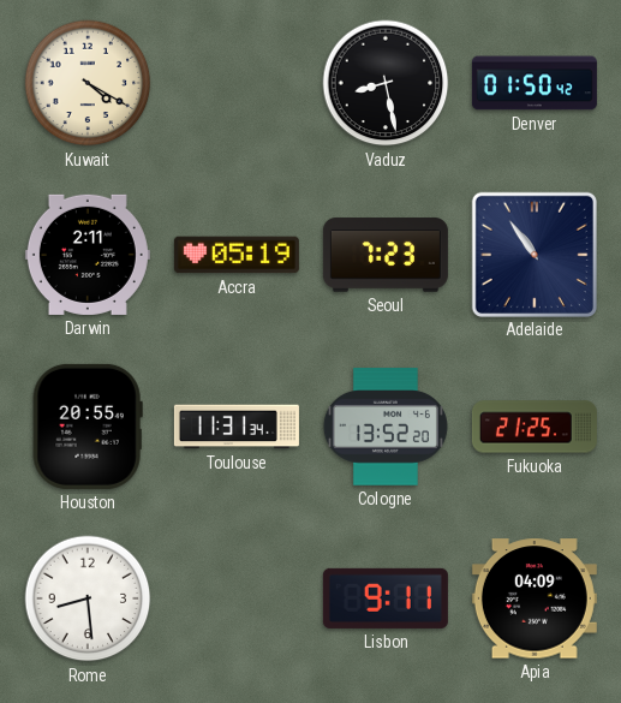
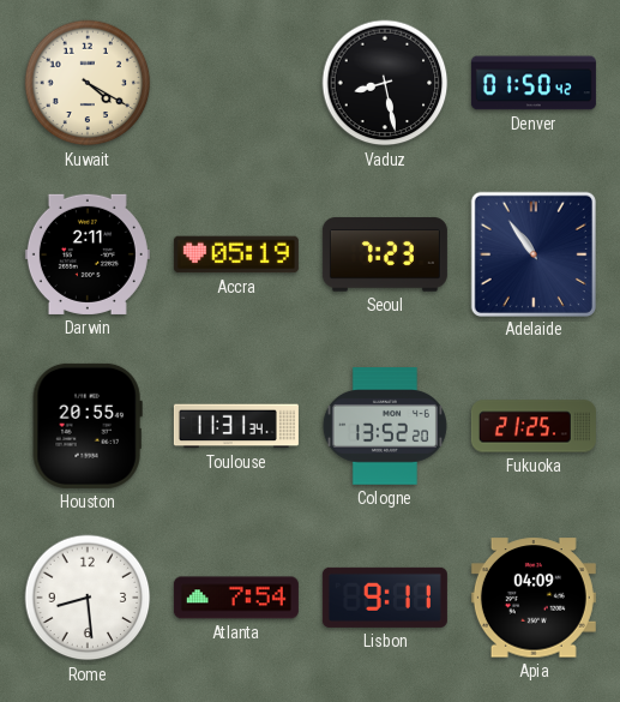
Atlanta: none -> 7:54
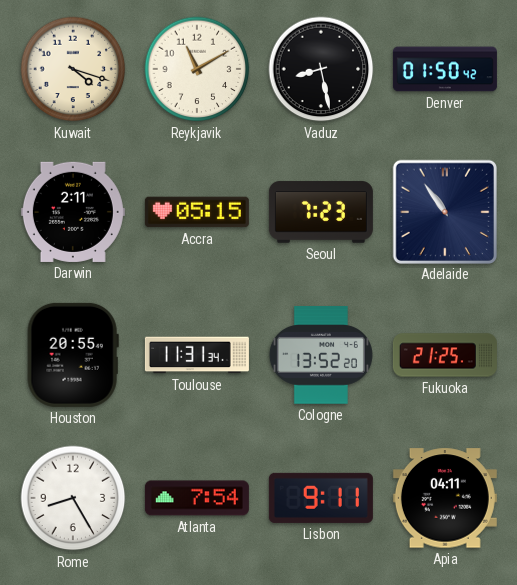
Kuwait: 4:20 -> 4:18
Reykjavik: none -> 11:10
Accra: 05:19 -> 05:15
Rome: 8:29 -> 8:25
Apia: 04:09 -> 04:11
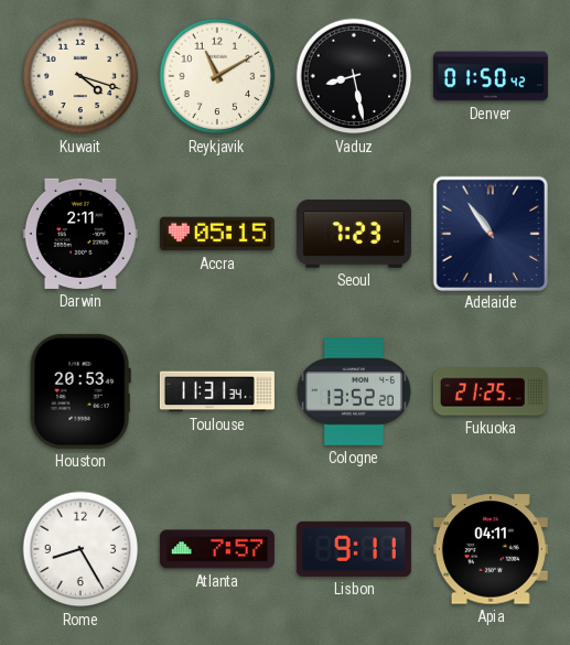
Houston: 20:55 -> 20:53
Atlanta: 7:54 -> 7:57
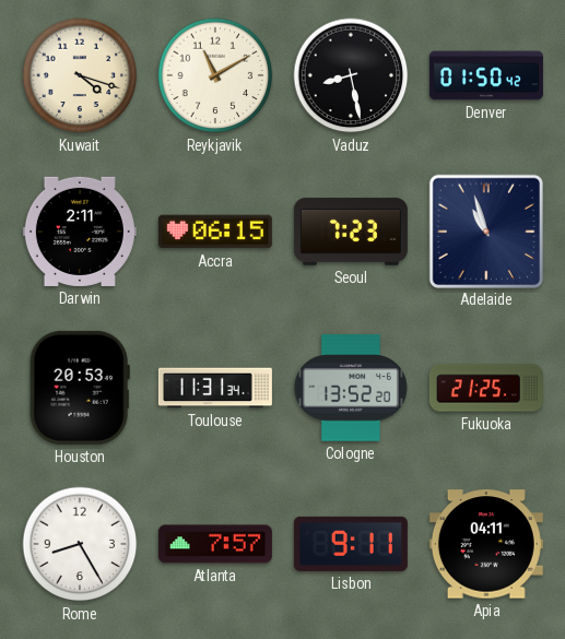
Accra: 05:15 -> 06:15
Adelaide: 10:54 -> 10:57
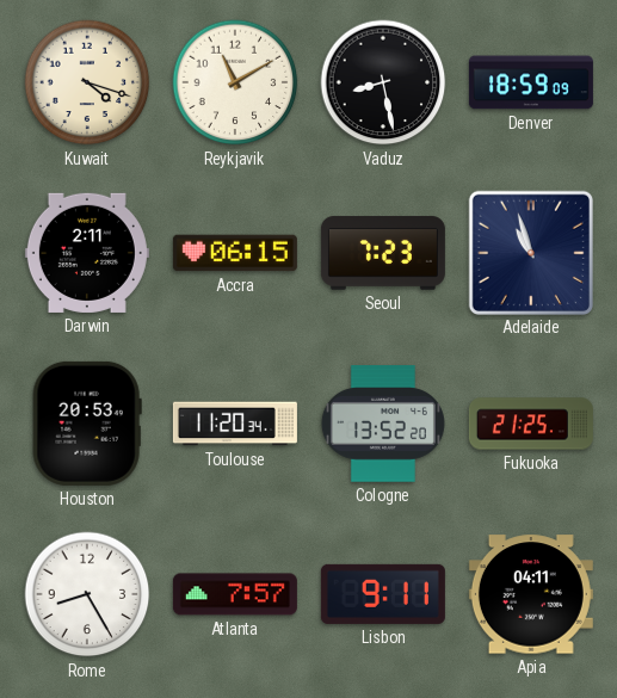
Denver: 01:50 -> 18:59
Toulouse: 11:31 -> 11:20
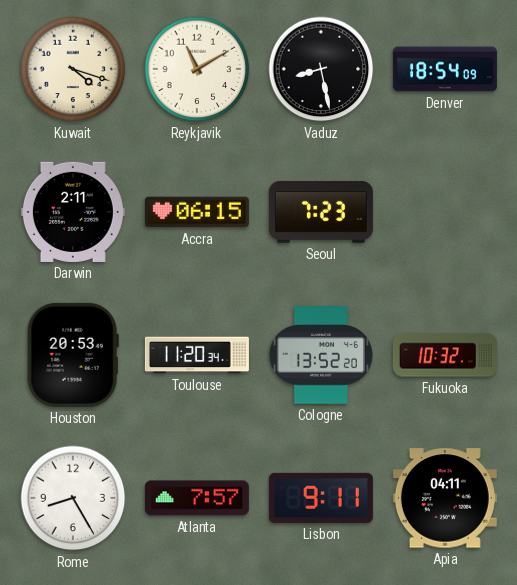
Denver: 18:59 -> 18:54
Adelaide: 10:57 -> none
Fukuoka: 21:25 -> 10:32
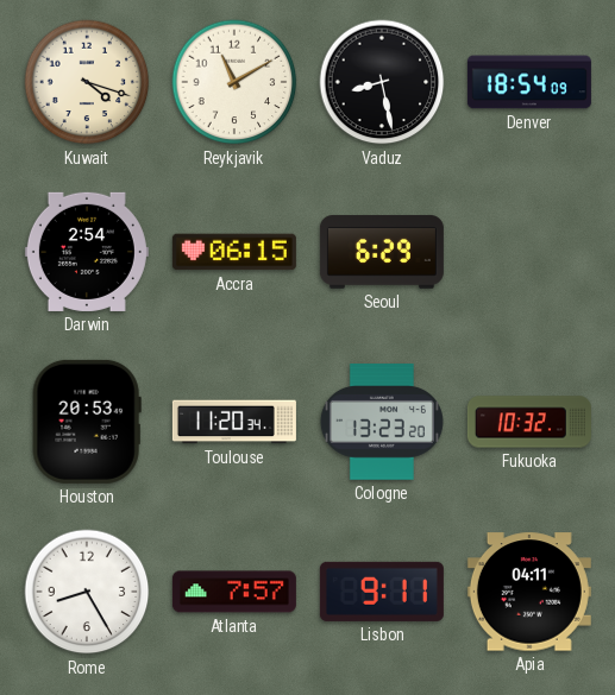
Darwin: 2:11 -> 2:54
Seoul: 7:23 -> 6:29
Cologne: 13:52 -> 13:23
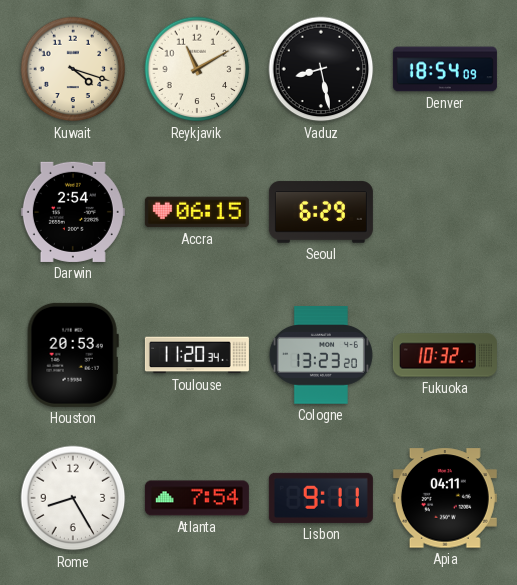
Atlanta: 7:57 -> 7:54
